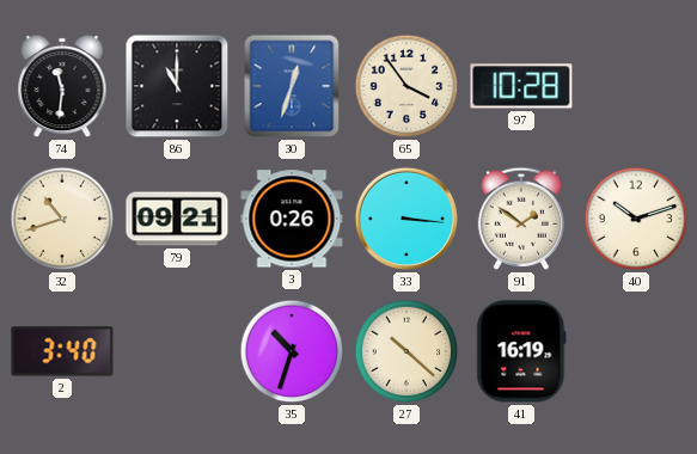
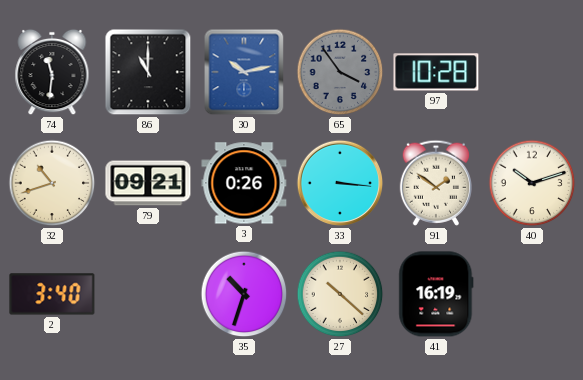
30: 12:33 -> 10:13
65 dial: cream -> grey
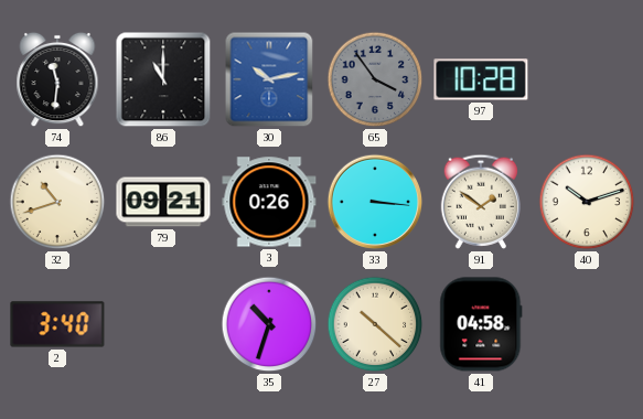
41: 16:19 -> 04:58
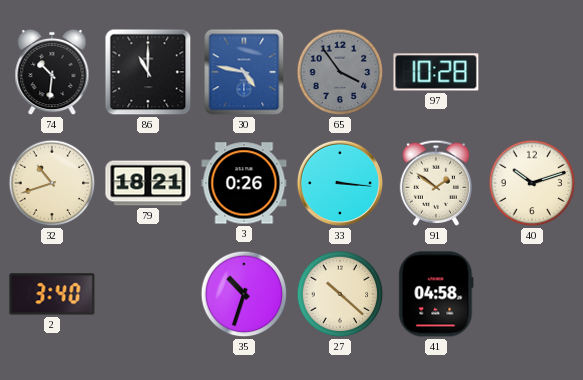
74: 11:31 -> 10:31
30: 10:13 -> 4:47
79: 09:21 -> 18:21
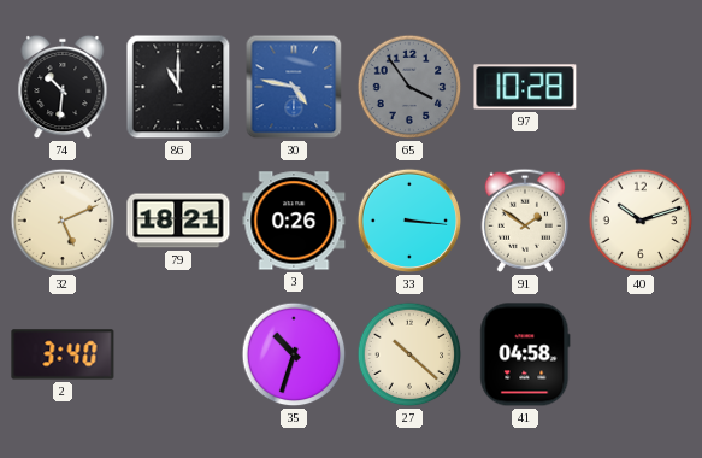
32: 10:42 -> 5:11
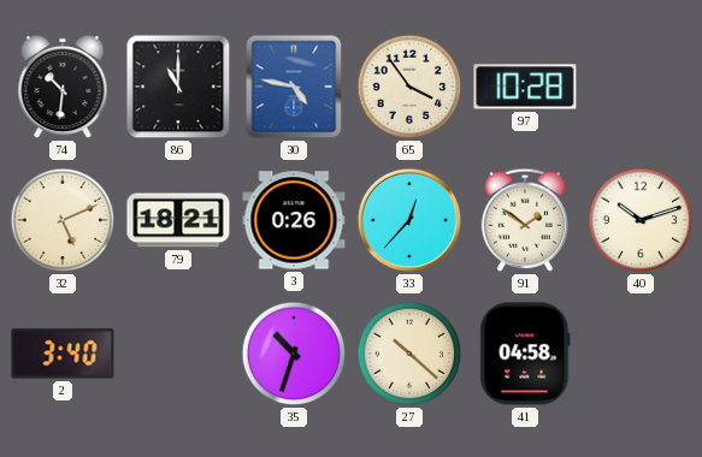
65 dial: grey -> cream
33: 3:16 -> 12:37
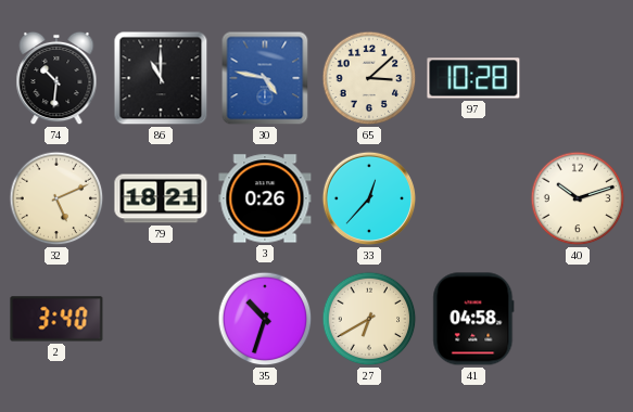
65: 3:54 -> 3:08
91: 1:51 -> none
27: 10:22 -> 6:40
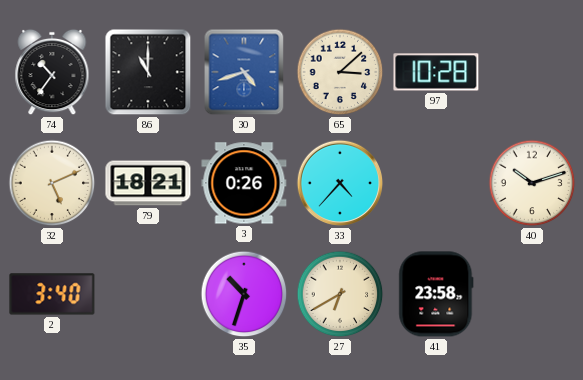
74: 10:31 -> 10:36
30: 4:47 -> 4:42
33: 12:37 -> 4:37
41: 04:58 -> 23:58
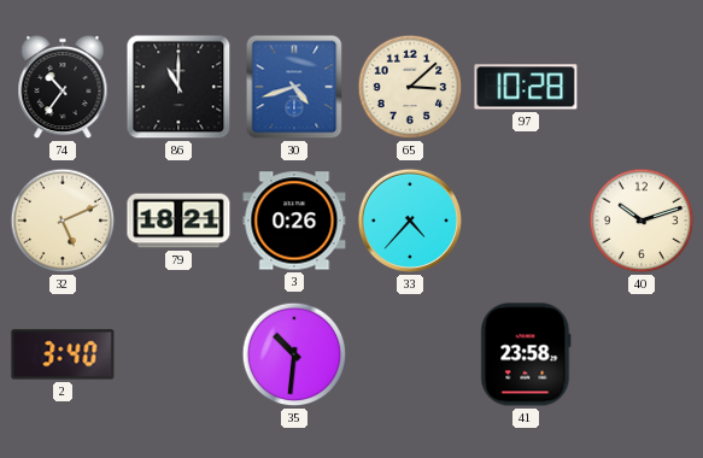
35: 10:33 -> 10:31
27: 6:40 -> none
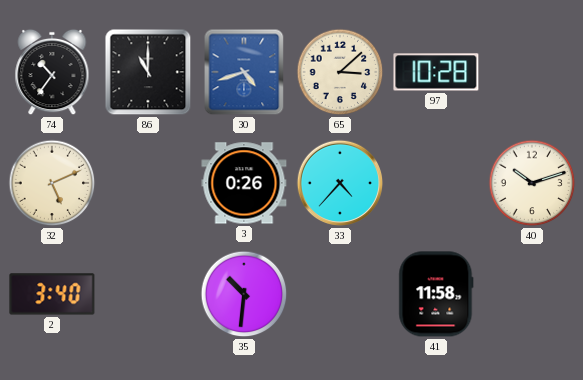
79: 18:21 -> none
41: 23:58 -> 11:58
